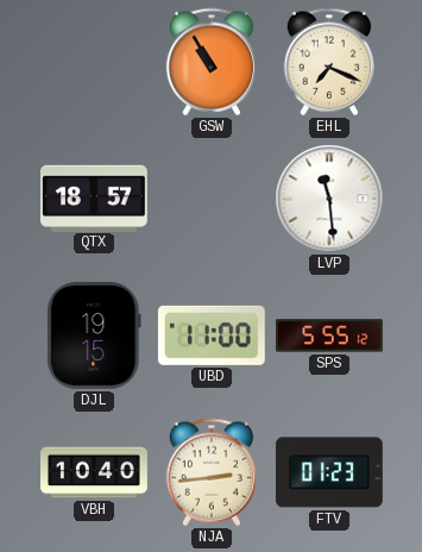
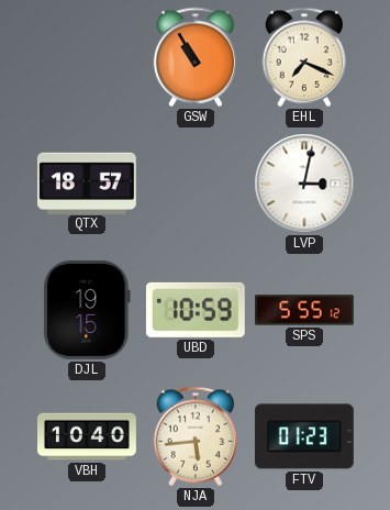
LVP: 11:29 -> 3:02
UBD: 11:00 -> 10:59
NJA: 2:44 -> 5:44
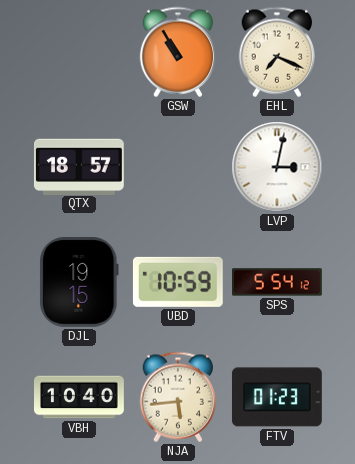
SPS: 5:55 -> 5:54
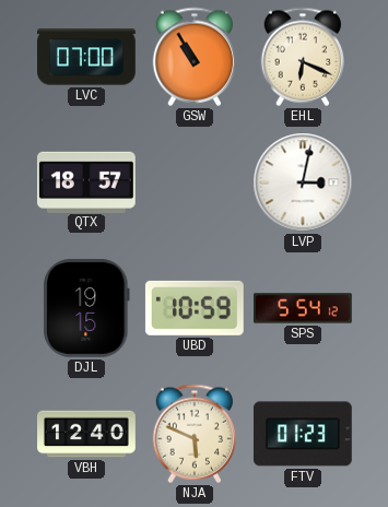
LVC: none -> 07:00
EHL: 7:19 -> 6:19
VBH: 10:40 -> 12:40
NJA: 5:44 -> 5:49
